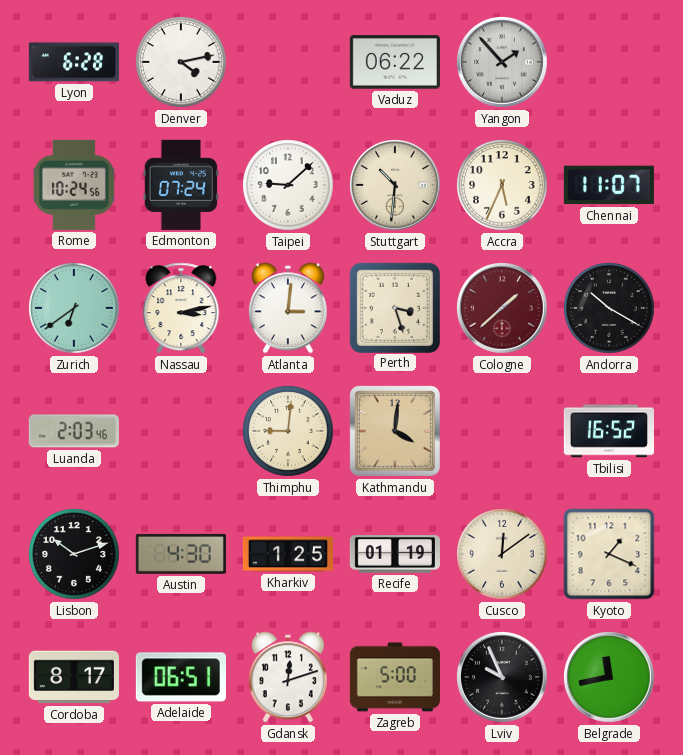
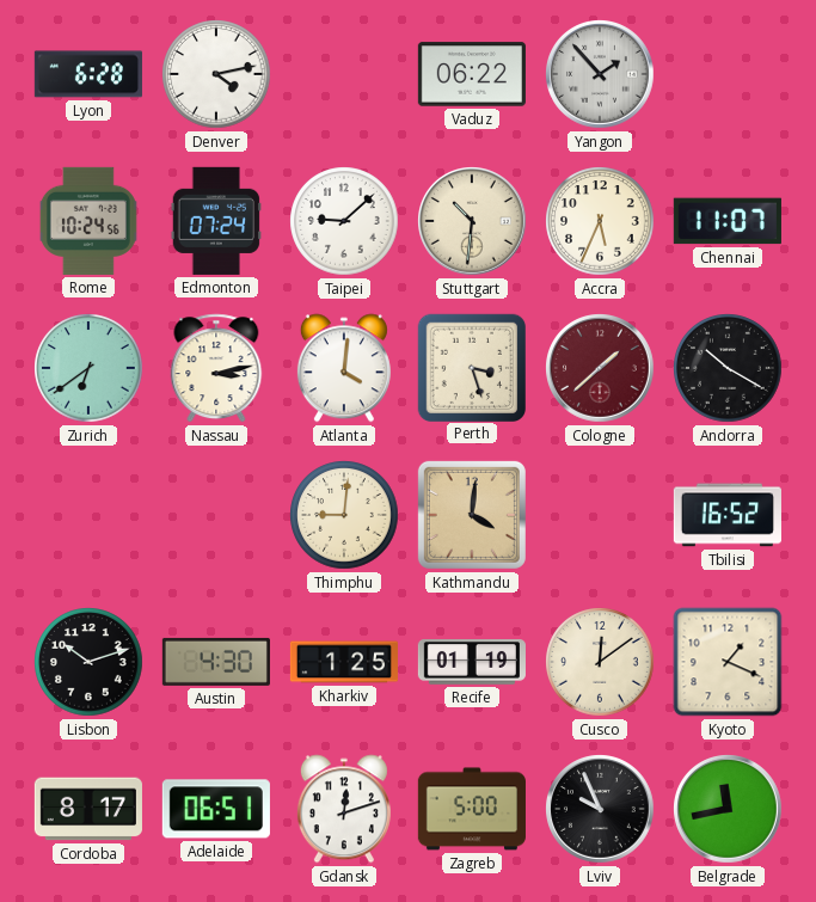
Atlanta: 3:01 -> 4:01
Luanda: 2:03 -> none
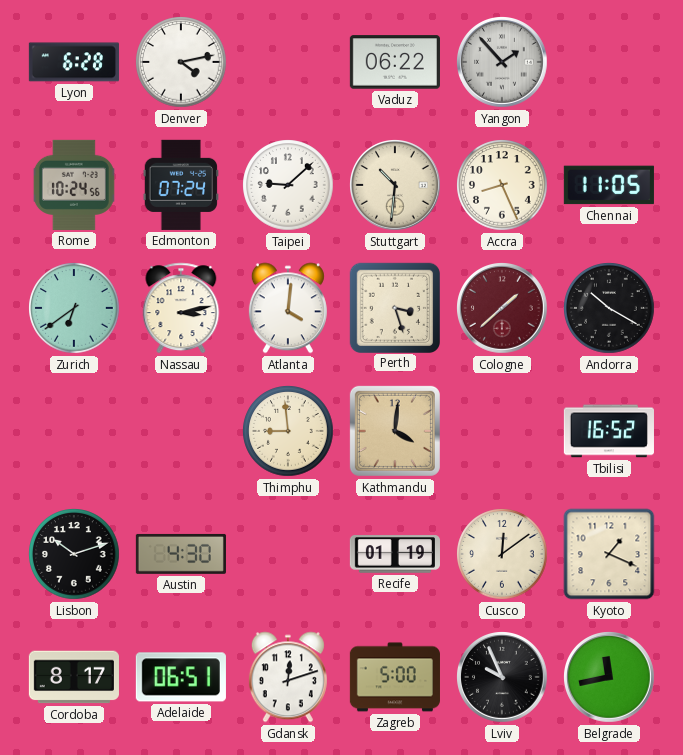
Accra: 5:34 -> 8:26
Chennai: 11:07 -> 11:05
Thimphu: 9:01 -> 8:59
Kharkiv: 1:25 -> none
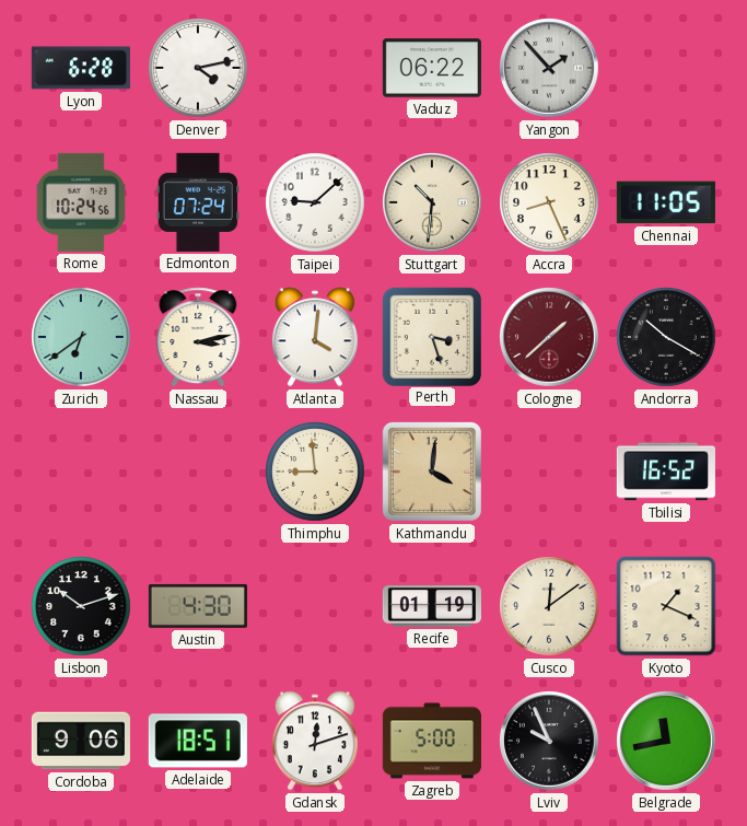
Cordoba: 8:17 -> 9:06
Adelaide: 06:51 -> 18:51
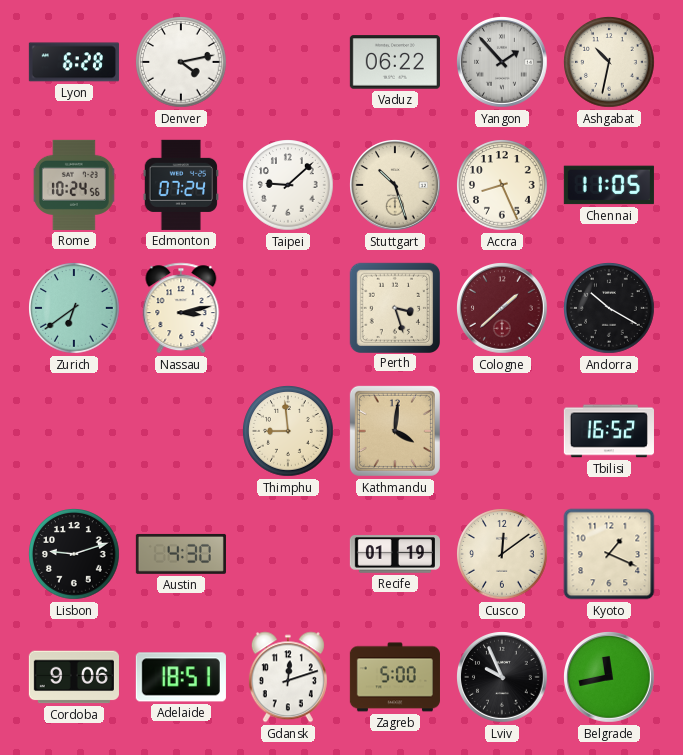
Ashgabat: none -> 10:32
Stuttgart: 10:31 -> 10:27
Atlanta: 4:01 -> none
Lisbon: 10:12 -> 9:12
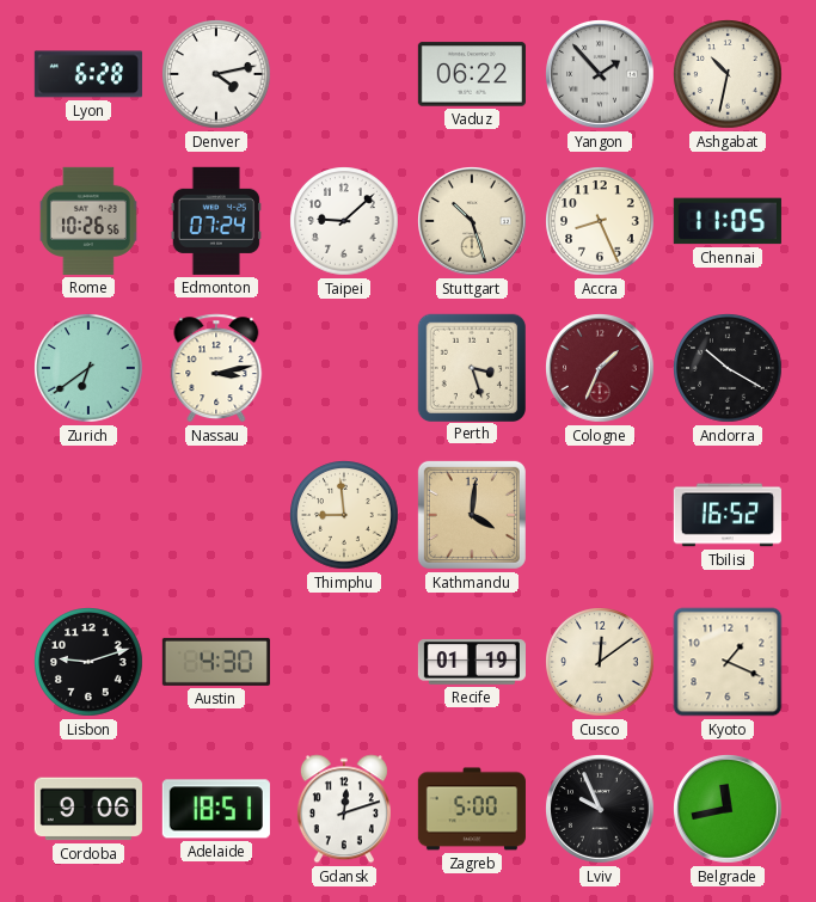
Rome: 10:24 -> 10:26
Cologne: 1:38 -> 1:34
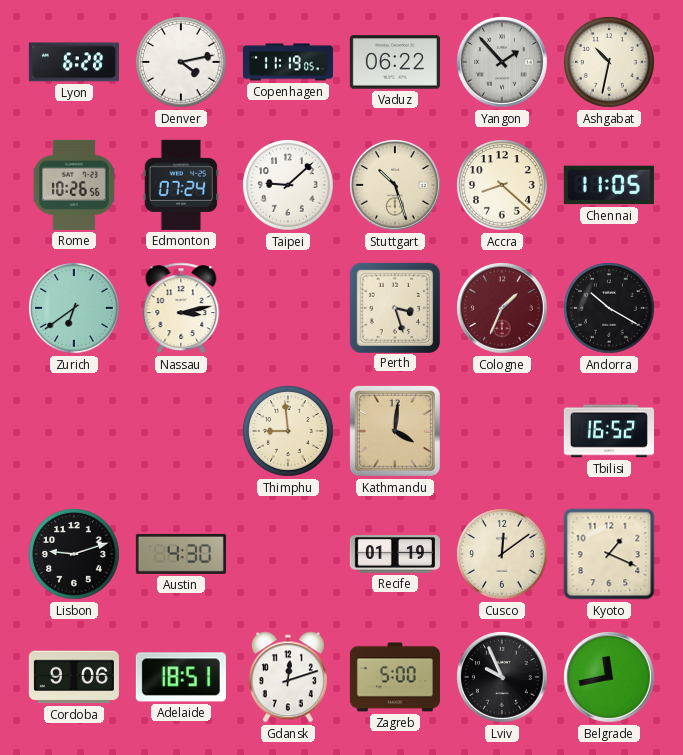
Copenhagen: none -> 11:19
Accra: 8:26 -> 8:22
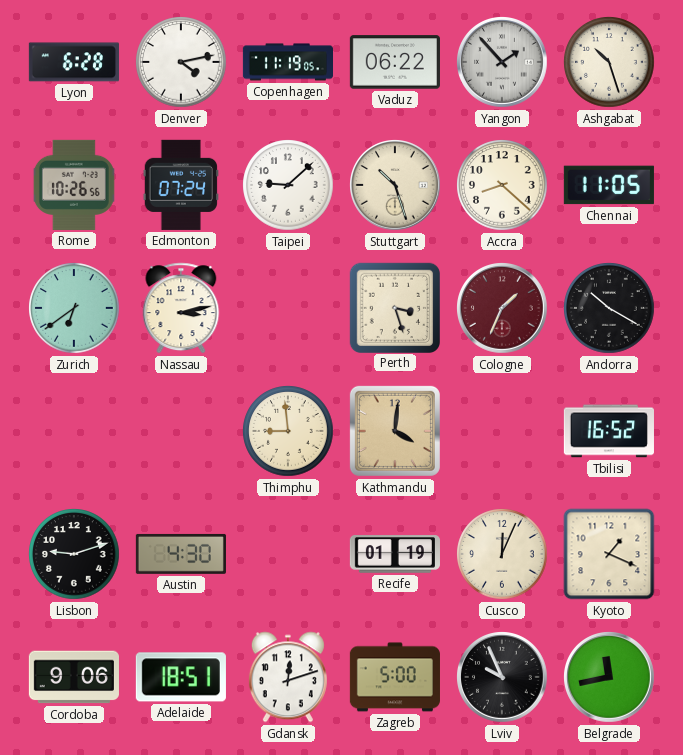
Ashgabat: 10:32 -> 10:27
Cusco: 12:09 -> 12:04
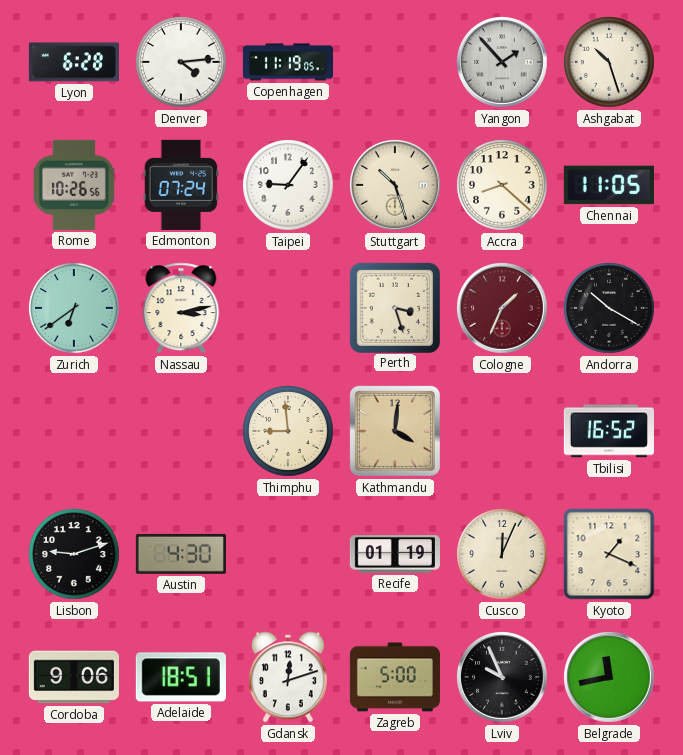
Denver: 4:13 -> 4:14
Vaduz: 06:22 -> none
Taipei: 9:08 -> 9:06
